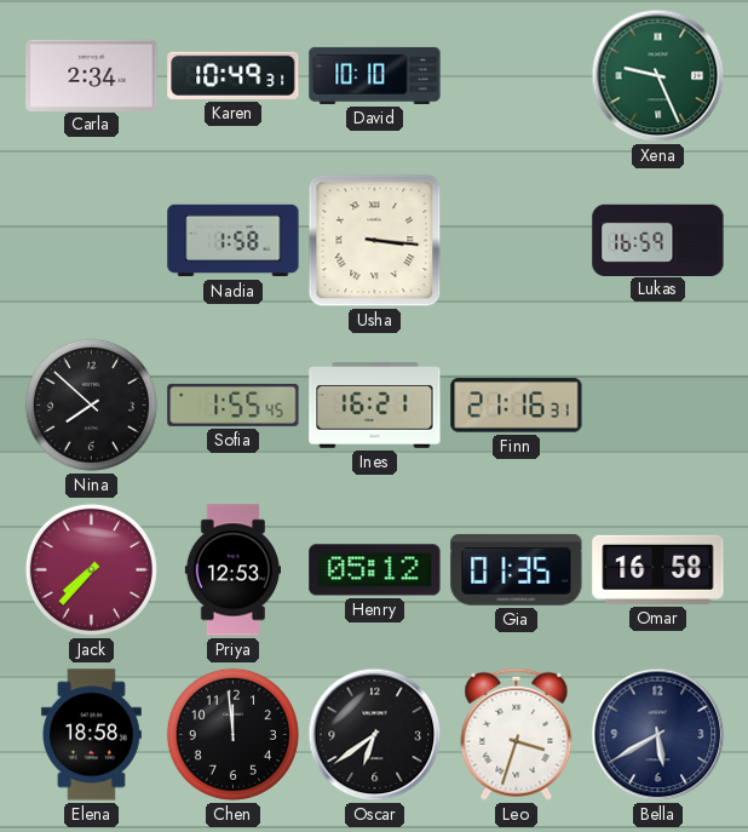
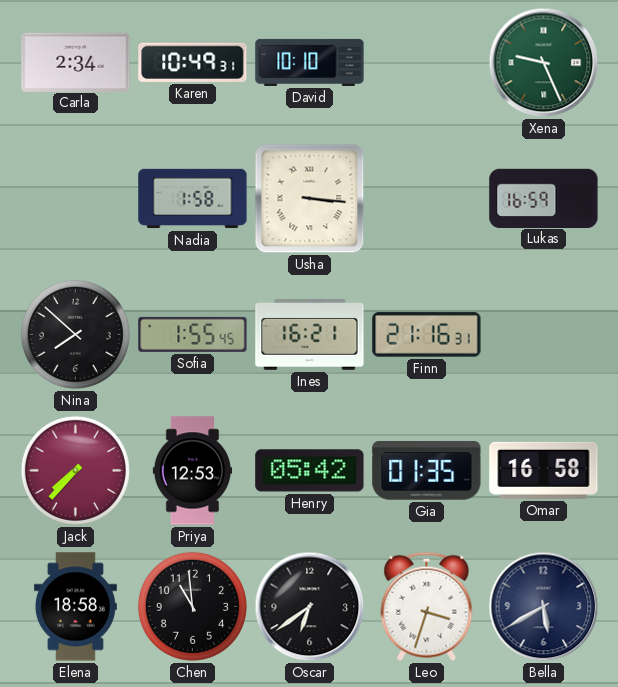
Henry: 05:12 -> 05:42
Chen: 11:59 -> 10:59
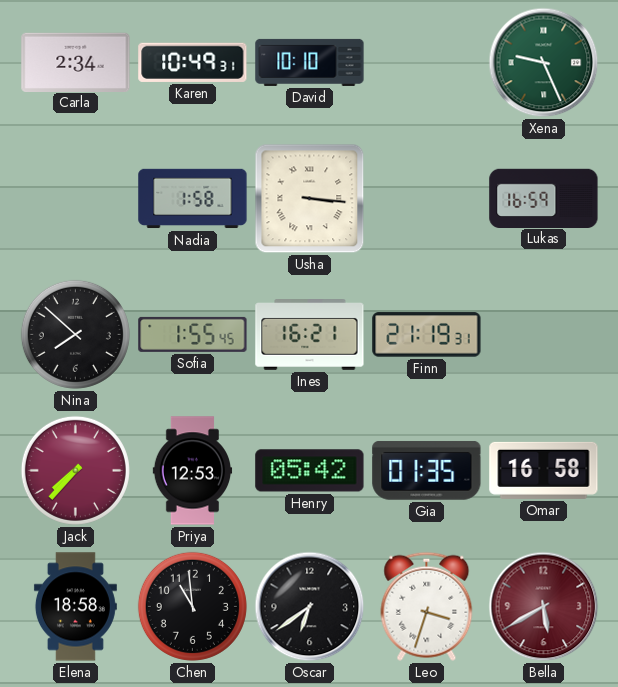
Finn: 21:16 -> 21:19
Bella dial: navy -> burgundy
